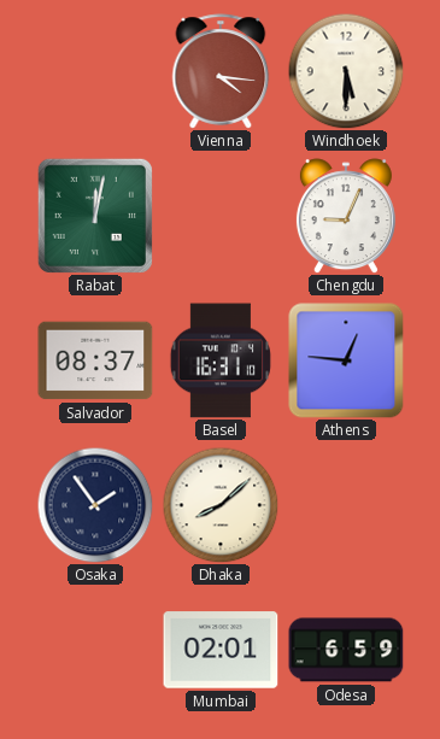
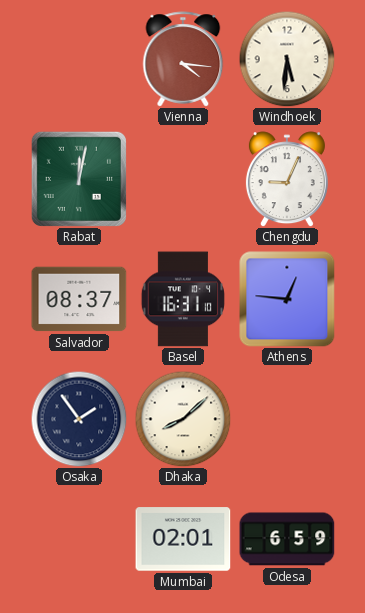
Windhoek: 5:30 -> 5:31
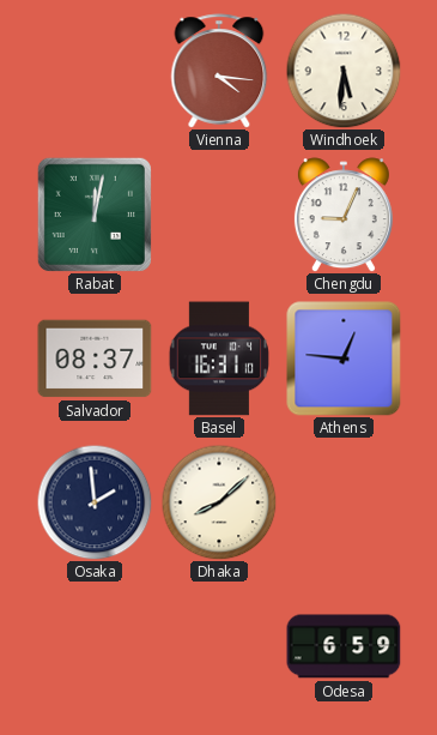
Osaka: 1:54 -> 1:59
Mumbai: 02:01 -> none
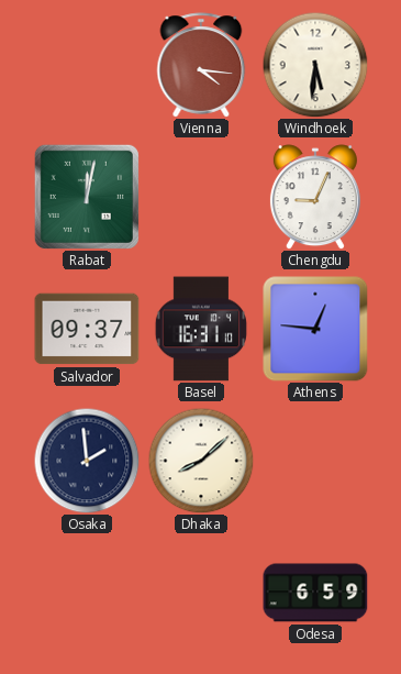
Salvador: 08:37 -> 09:37
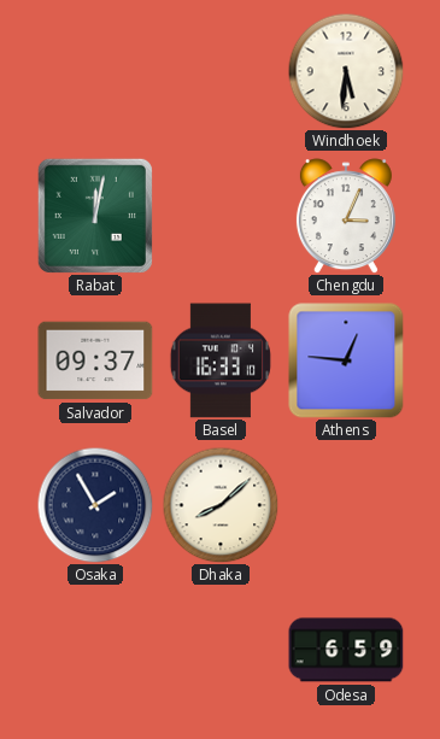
Vienna: 4:16 -> none
Chengdu: 9:04 -> 3:04
Basel: 16:31 -> 16:33
Osaka: 1:59 -> 1:55
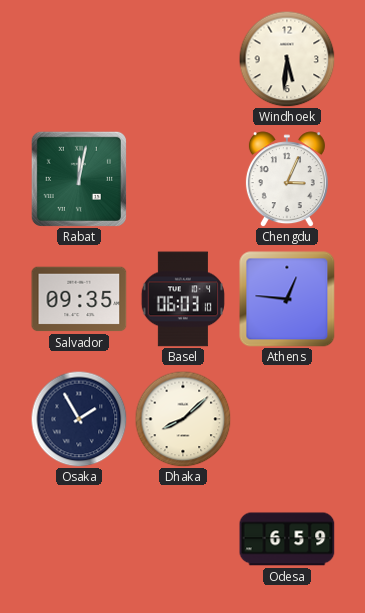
Salvador: 09:37 -> 09:35
Basel: 16:33 -> 06:03
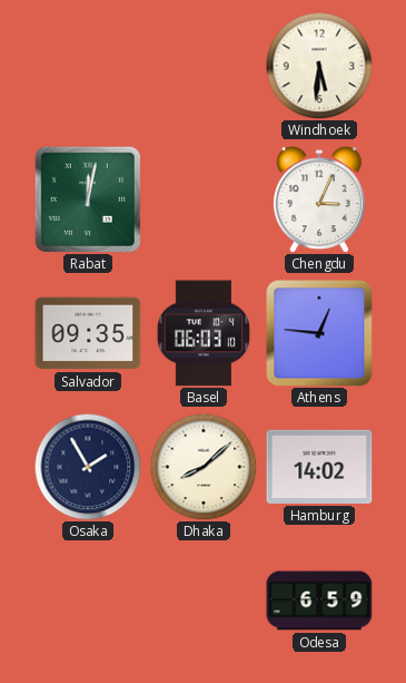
Hamburg: none -> 14:02
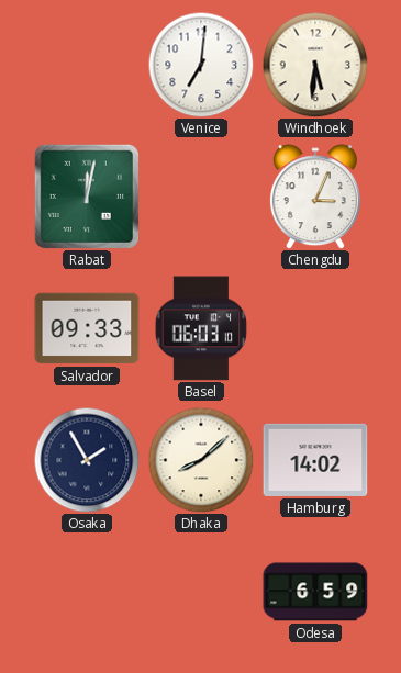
Venice: none -> 7:01
Salvador: 09:35 -> 09:33
Athens: 12:46 -> none
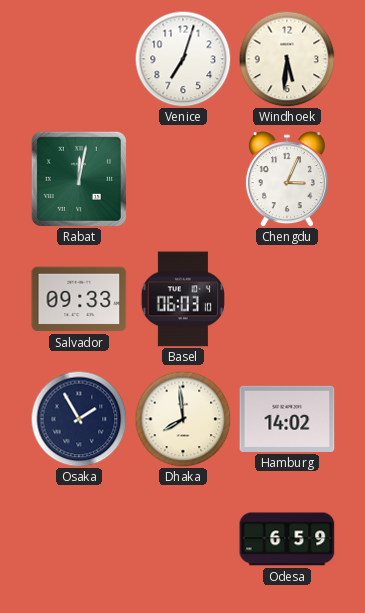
Venice: 7:01 -> 7:03
Dhaka: 8:08 -> 7:59
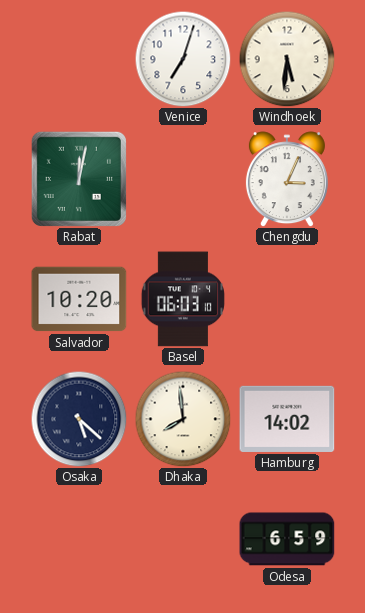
Salvador: 09:33 -> 10:20
Osaka: 1:55 -> 5:22
